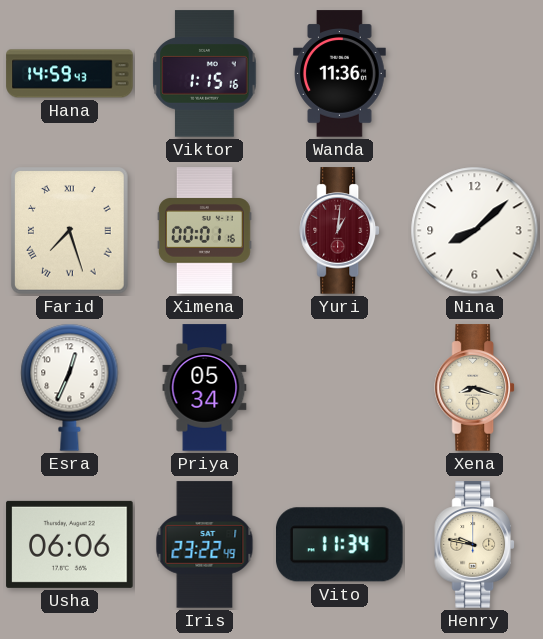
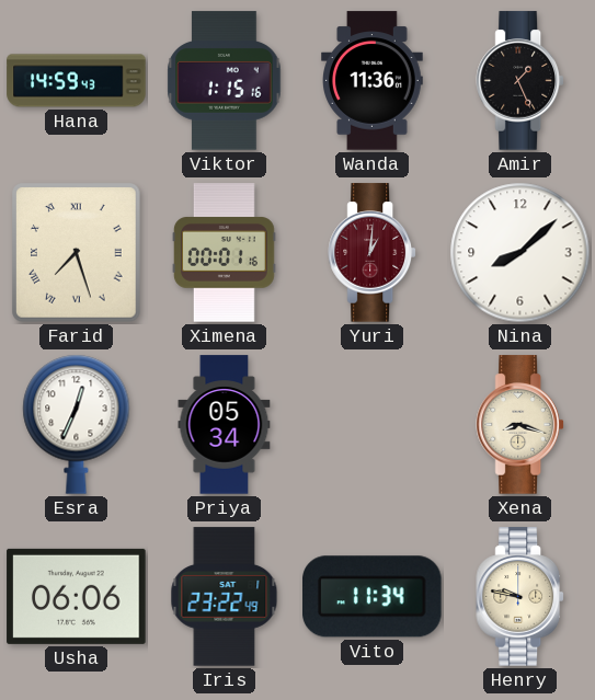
Amir: none -> 1:26
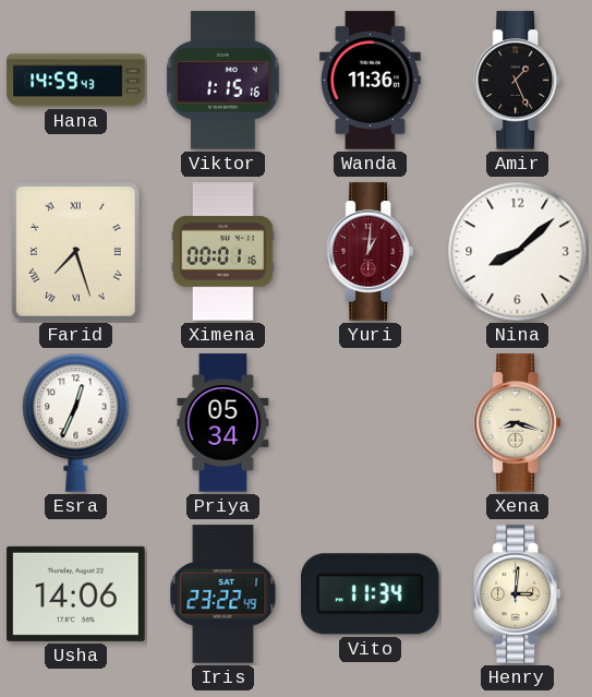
Usha: 06:06 -> 14:06
Henry: 9:47 -> 3:01
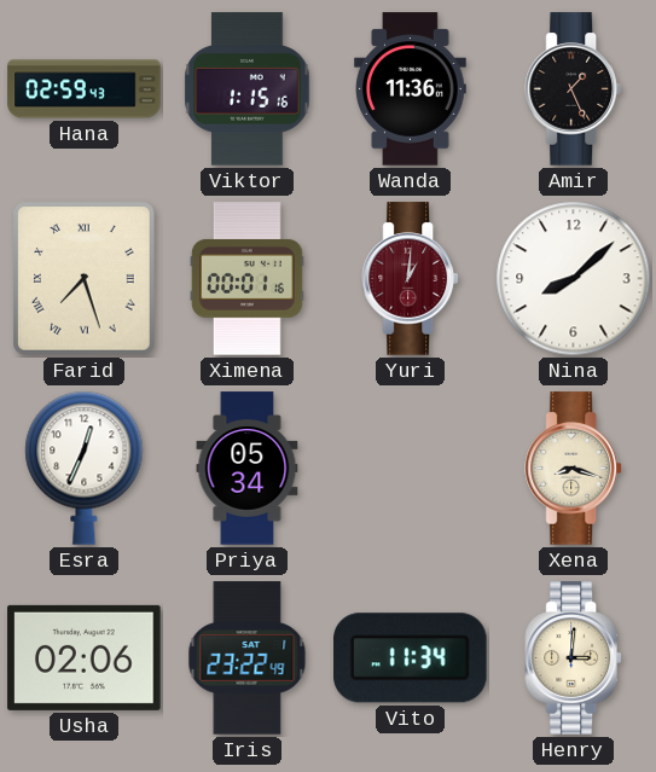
Hana: 14:59 -> 02:59
Usha: 14:06 -> 02:06
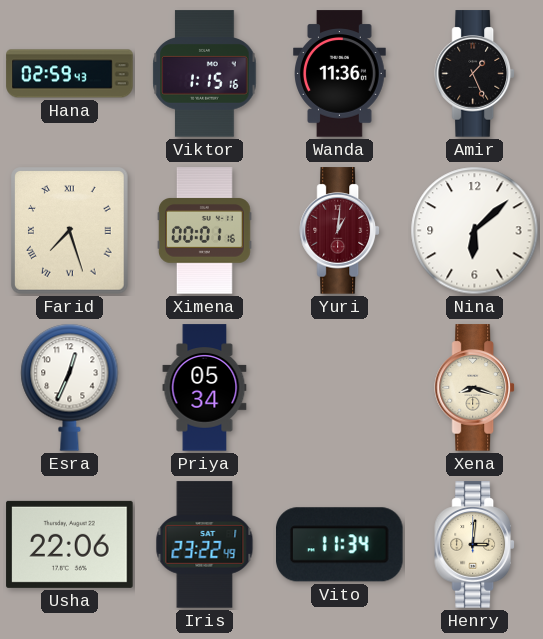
Nina: 8:08 -> 6:08
Usha: 02:06 -> 22:06
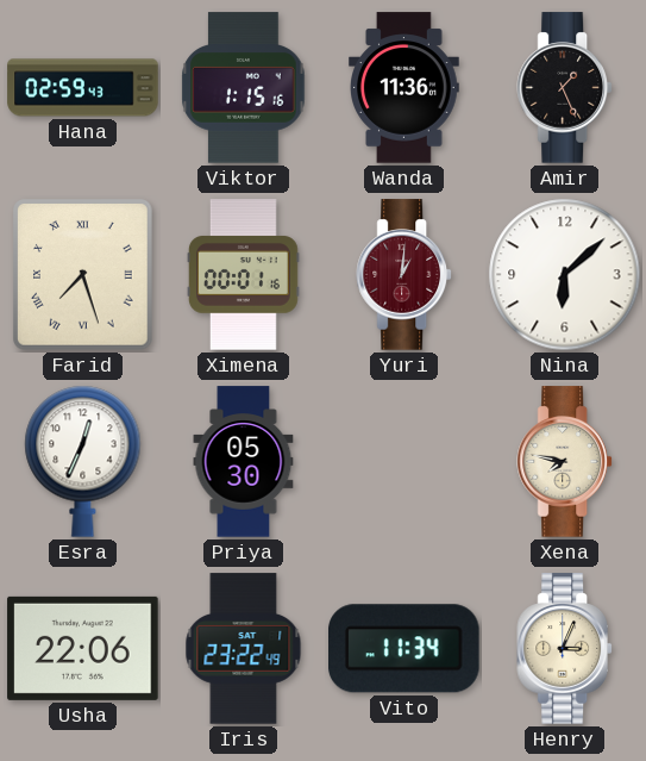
Priya: 05:34 -> 05:30
Xena: 8:18 -> 7:47
Henry: 3:01 -> 3:04
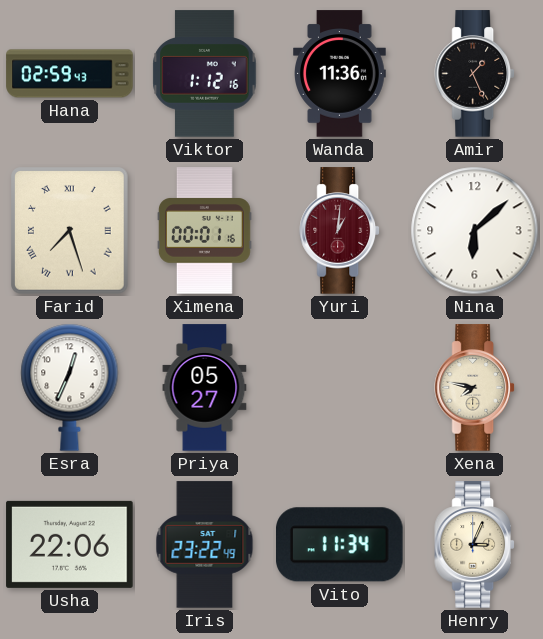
Viktor: 1:15 -> 1:12
Priya: 05:30 -> 05:27
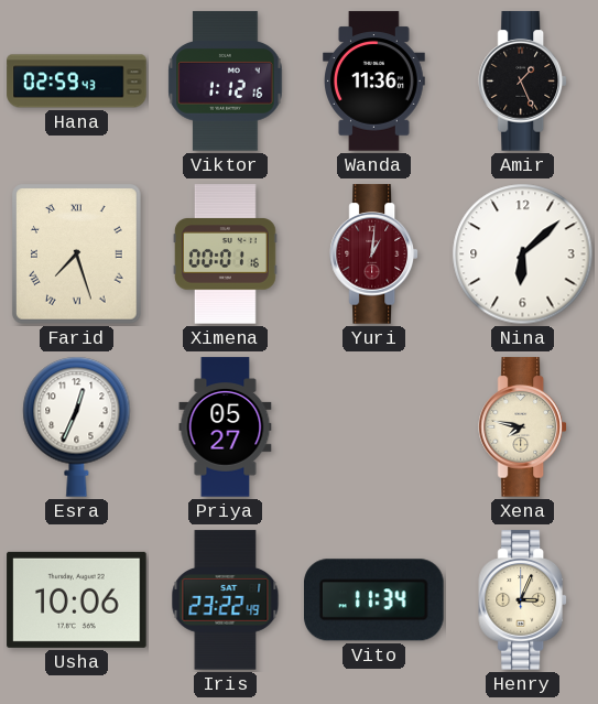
Usha: 22:06 -> 10:06
